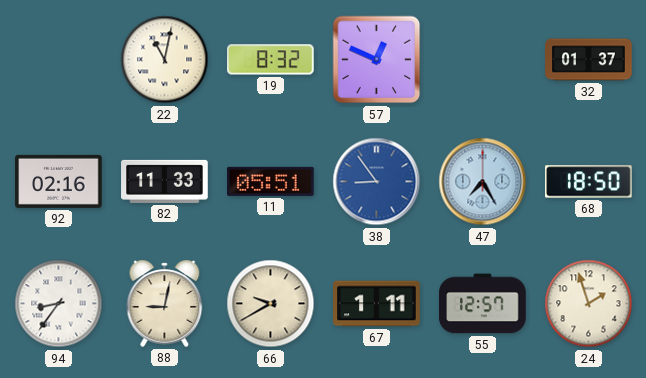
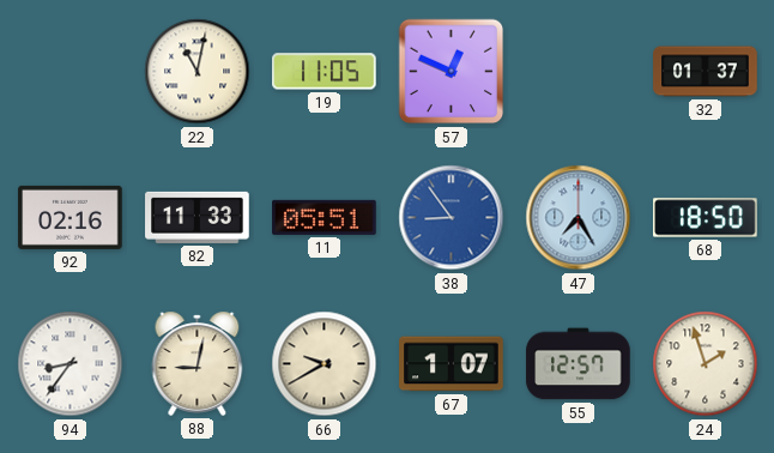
19: 8:32 -> 11:05
67: 1:11 -> 1:07
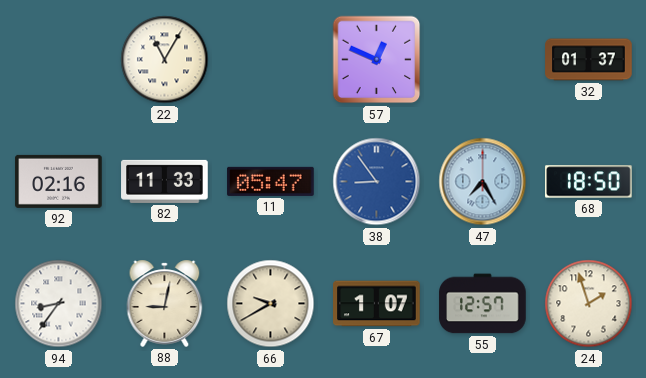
22: 11:02 -> 11:05
19: 11:05 -> none
11: 05:51 -> 05:47
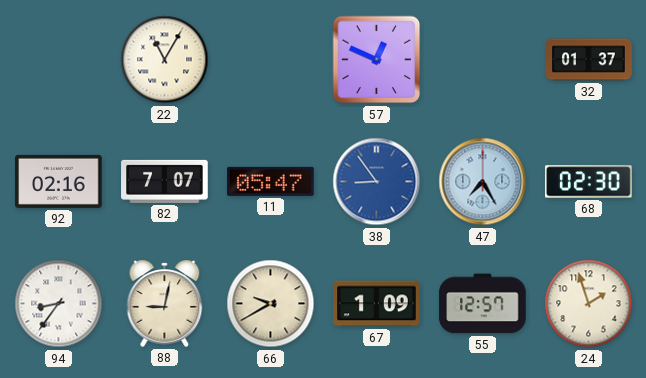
82: 11:33 -> 7:07
68: 18:50 -> 02:30
67: 1:07 -> 1:09
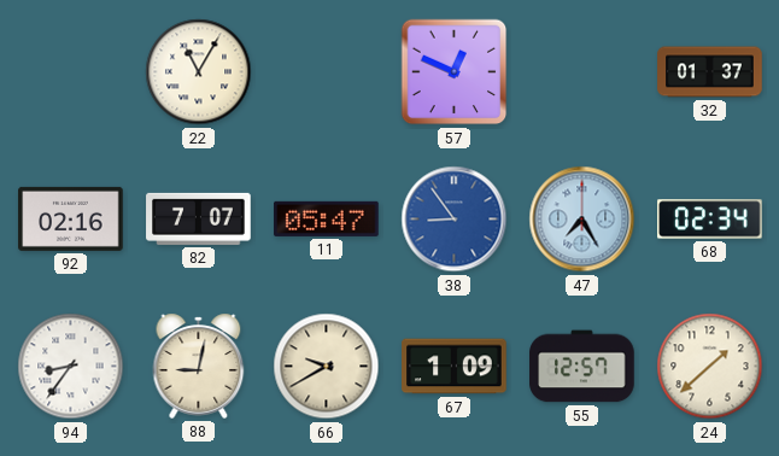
68: 02:30 -> 02:34
24: 1:57 -> 1:38
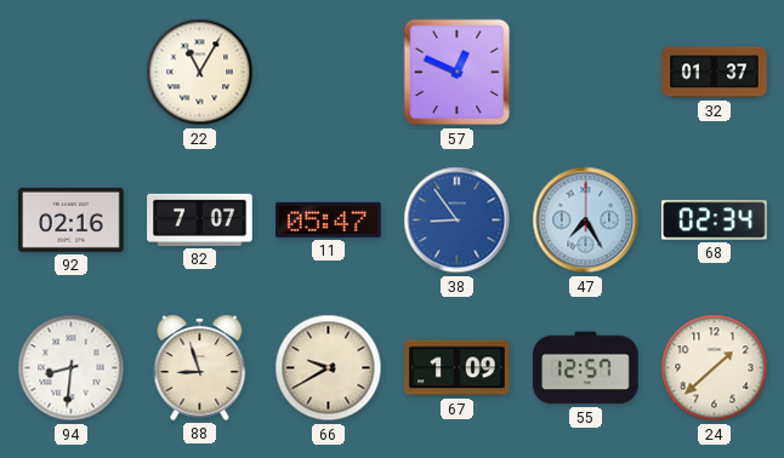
94: 8:36 -> 8:31
88: 9:02 -> 8:57
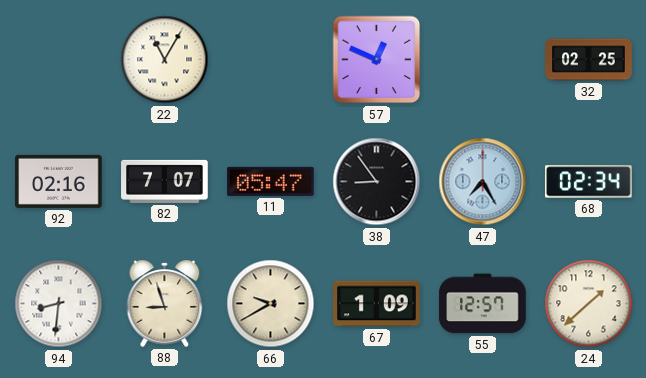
32: 01:37 -> 02:25
38 dial: blue -> black
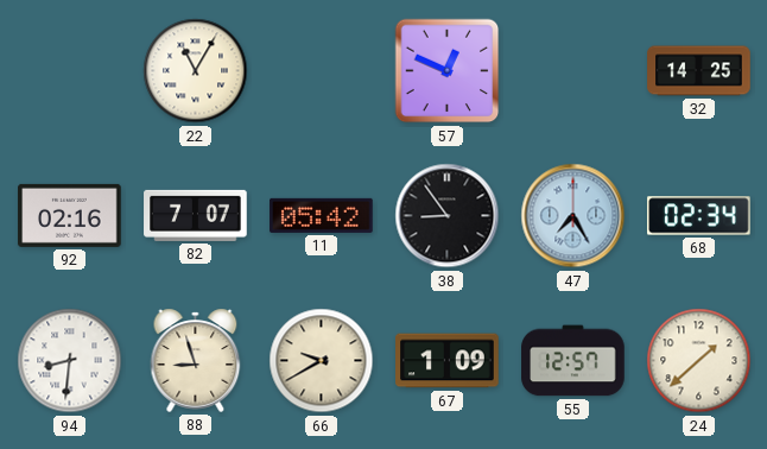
32: 02:25 -> 14:25
11: 05:47 -> 05:42
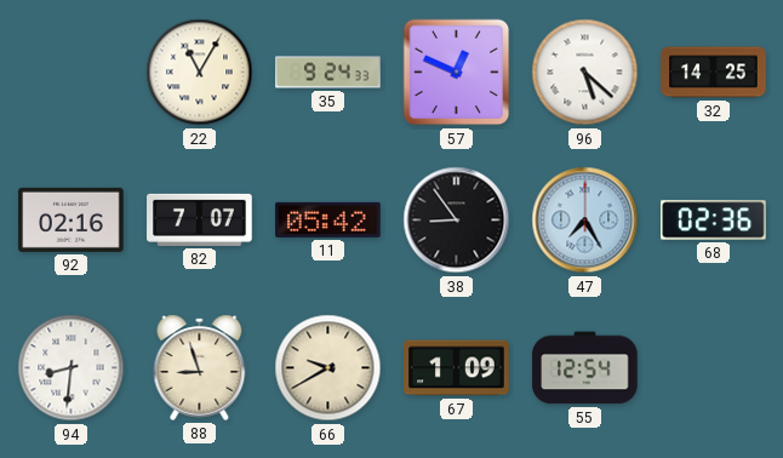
35: none -> 9:24
96: none -> 5:22
68: 02:34 -> 02:36
55: 12:57 -> 12:54
24: 1:38 -> none
